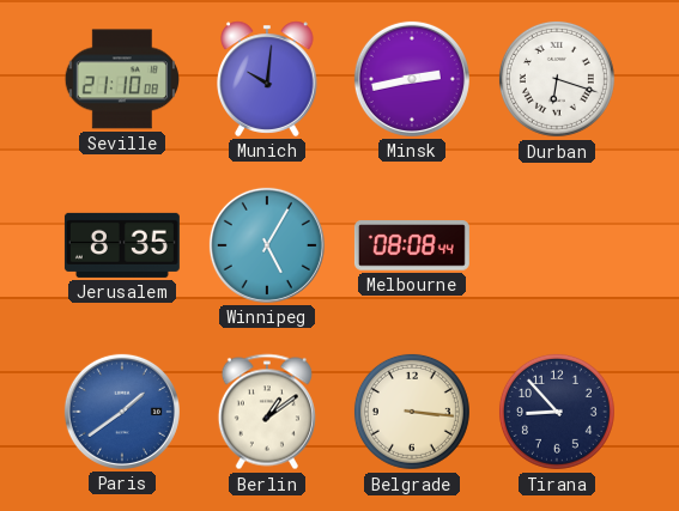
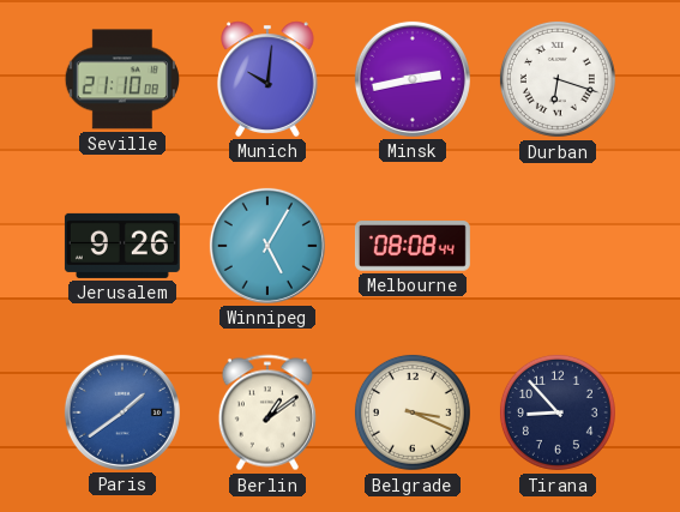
Jerusalem: 8:35 -> 9:26
Belgrade: 3:16 -> 3:19
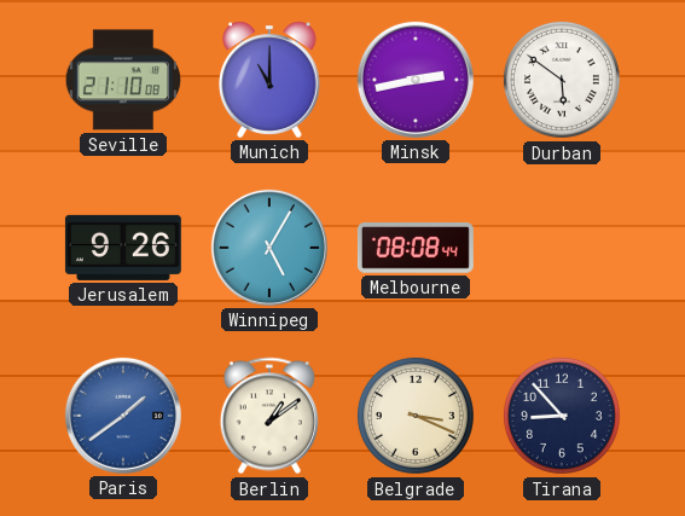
Munich: 10:01 -> 11:00
Durban: 6:18 -> 5:51
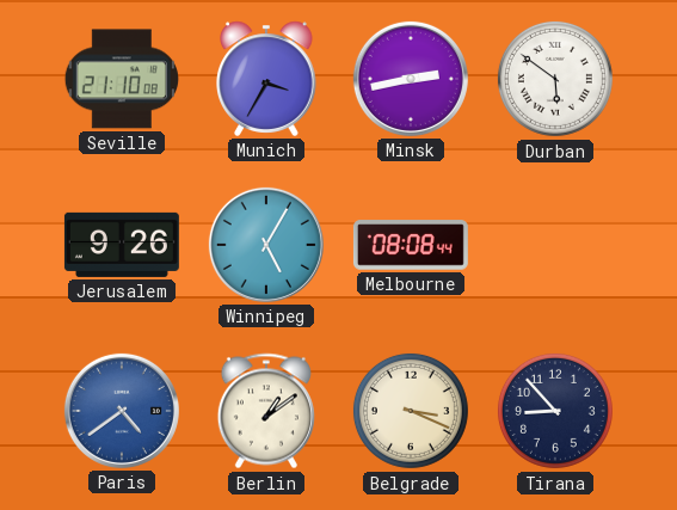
Munich: 11:00 -> 3:35
Paris: 1:39 -> 4:39
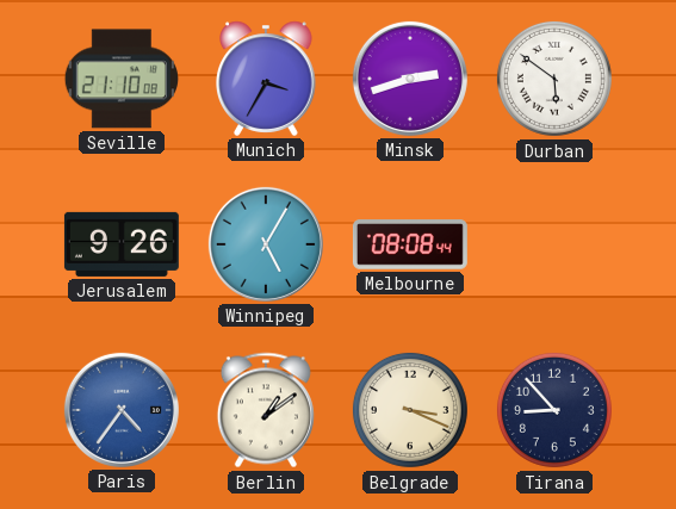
Minsk: 2:43 -> 2:42
Paris: 4:39 -> 4:36
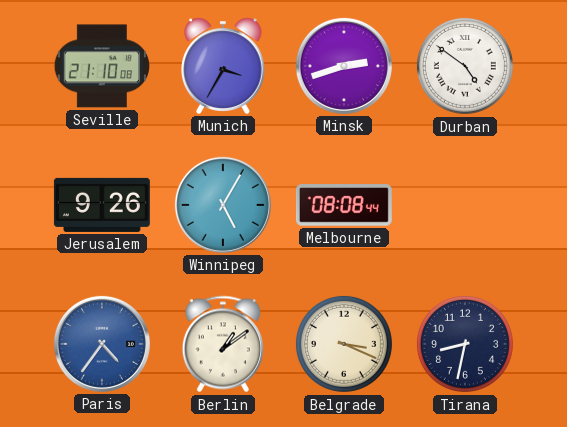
Durban: 5:51 -> 4:51
Tirana: 8:53 -> 8:32
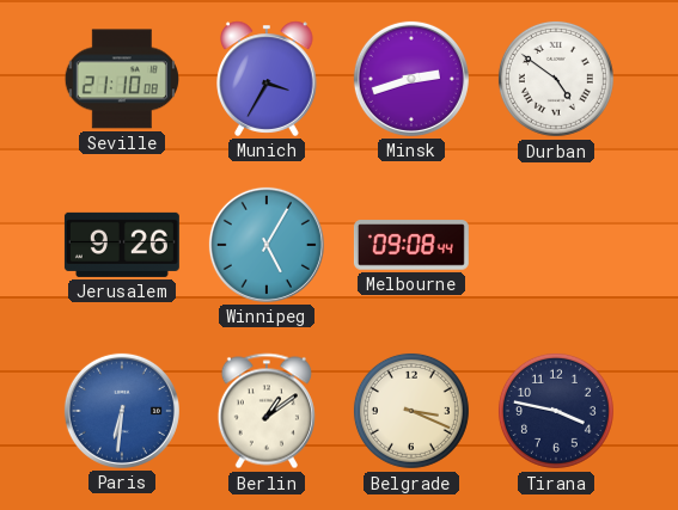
Melbourne: 08:08 -> 09:08
Paris: 4:36 -> 6:31
Tirana: 8:32 -> 3:47
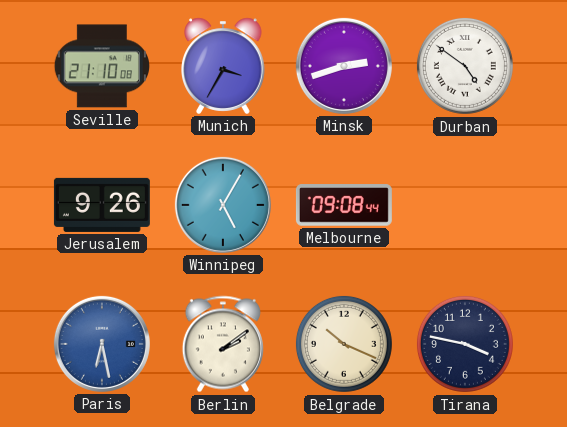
Paris: 6:31 -> 6:28
Berlin: 1:09 -> 2:09
Belgrade: 3:19 -> 10:19
